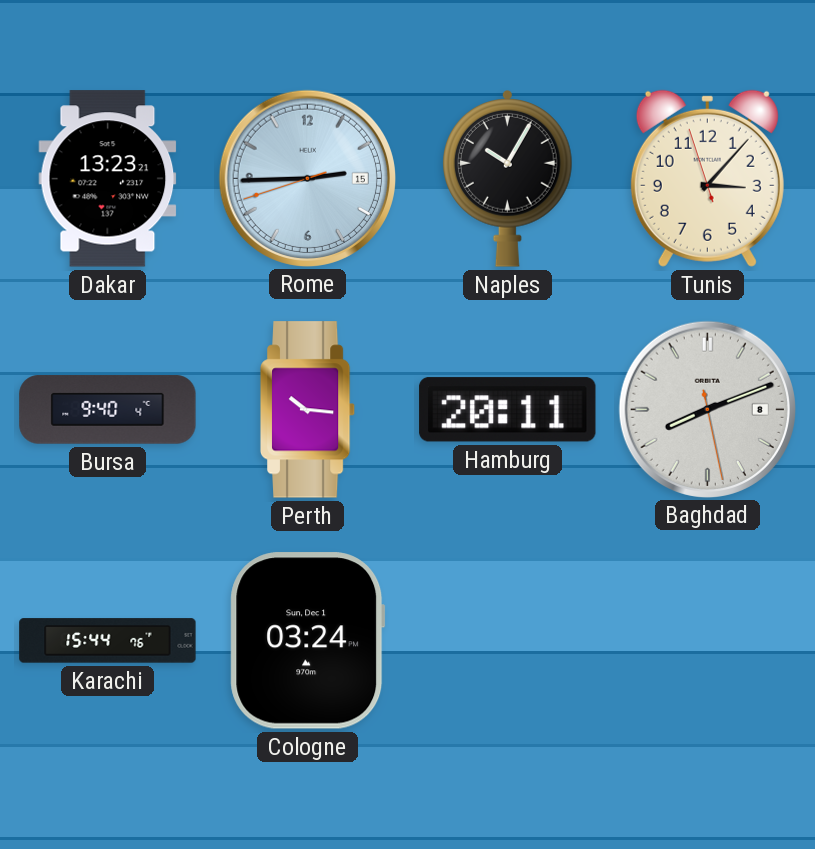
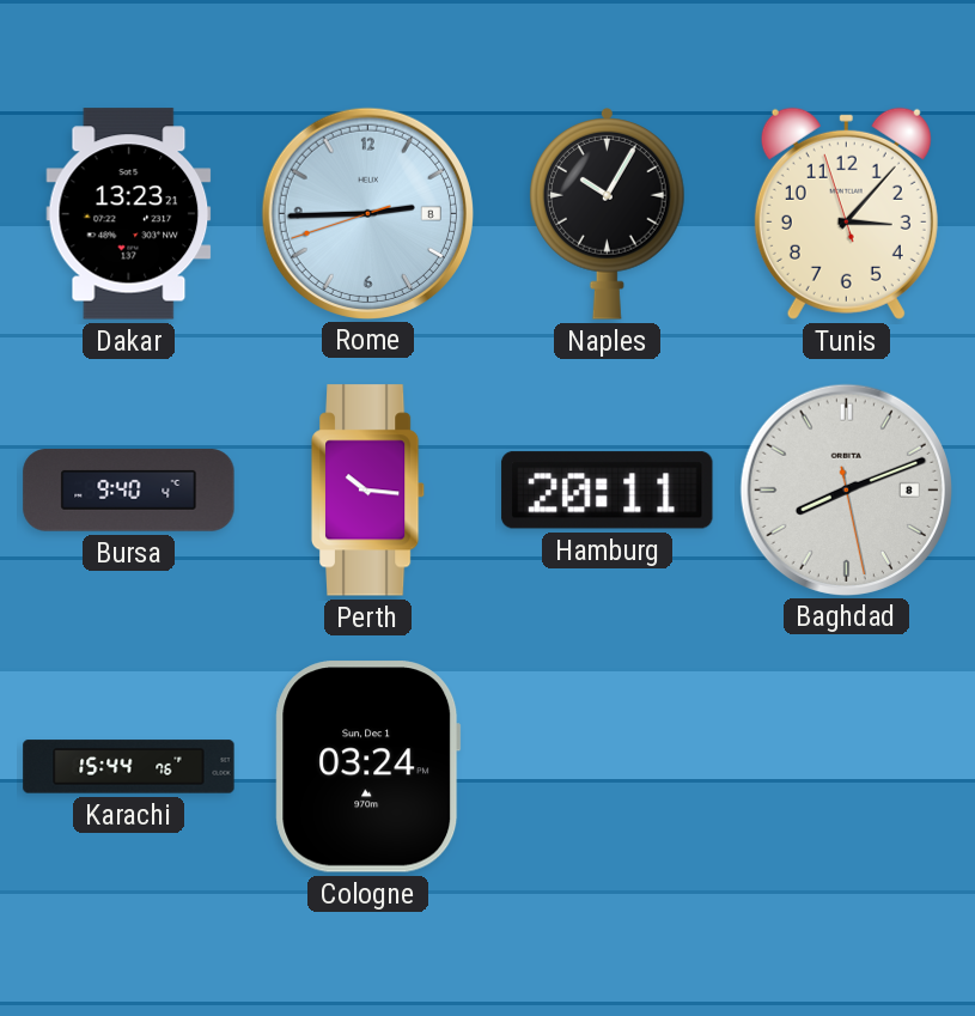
Rome date: 15 -> 8
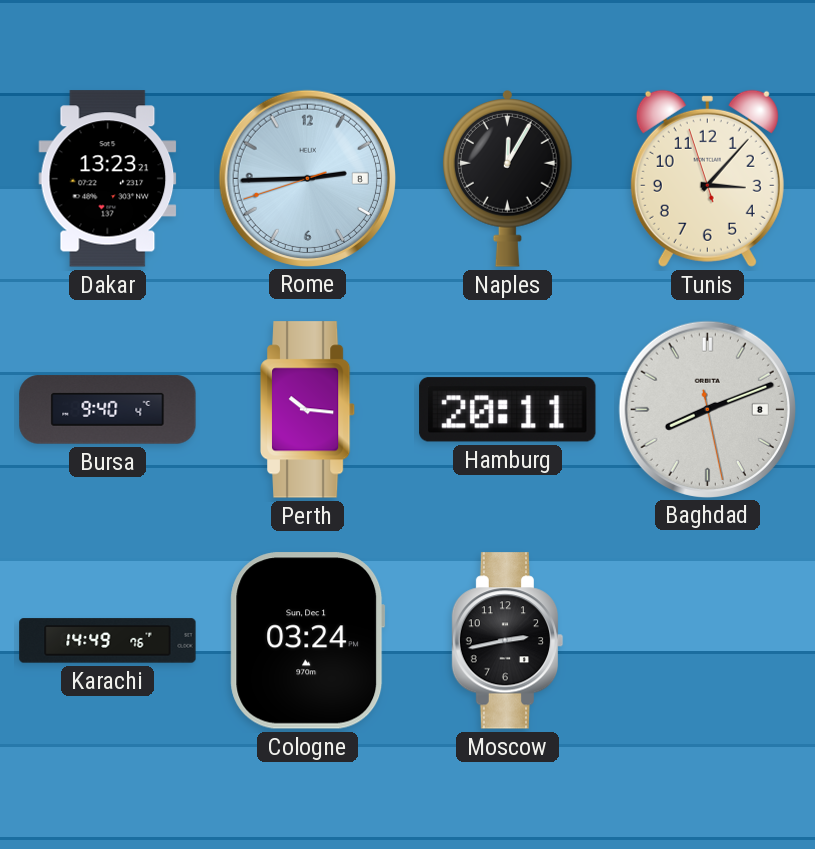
Naples: 10:05 -> 12:05
Karachi: 15:44 -> 14:49
Moscow: none -> 2:43
